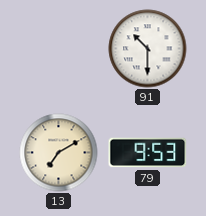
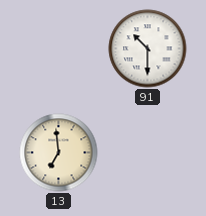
13: 7:10 -> 6:59
79: 9:53 -> none
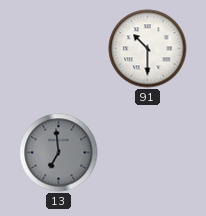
13 dial: cream -> grey
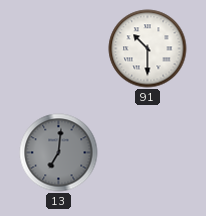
13: 6:59 -> 7:01
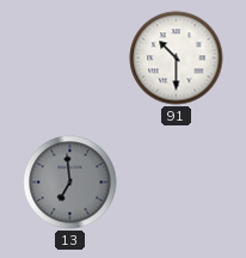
13: 7:01 -> 6:59
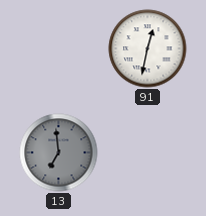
91: 10:30 -> 12:32
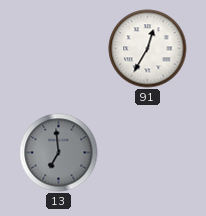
91: 12:32 -> 12:35
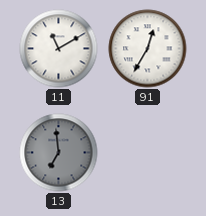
11: none -> 11:10
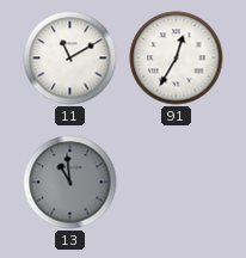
13: 6:59 -> 10:59
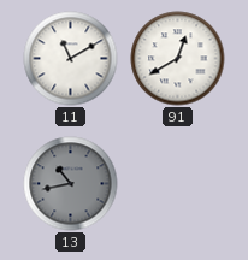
91: 12:35 -> 12:40
13: 10:59 -> 10:43
